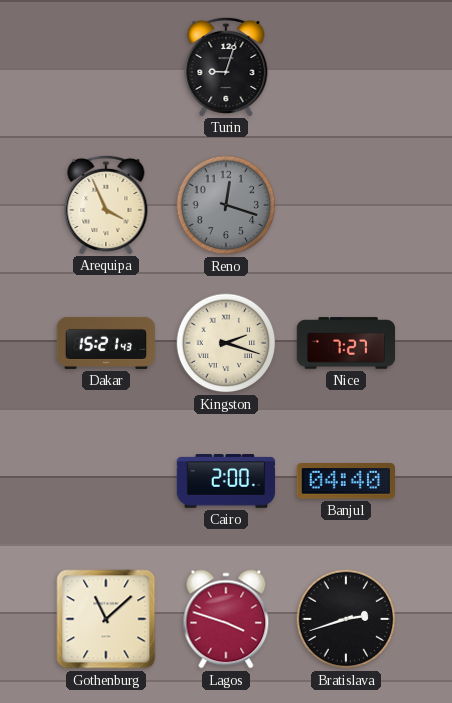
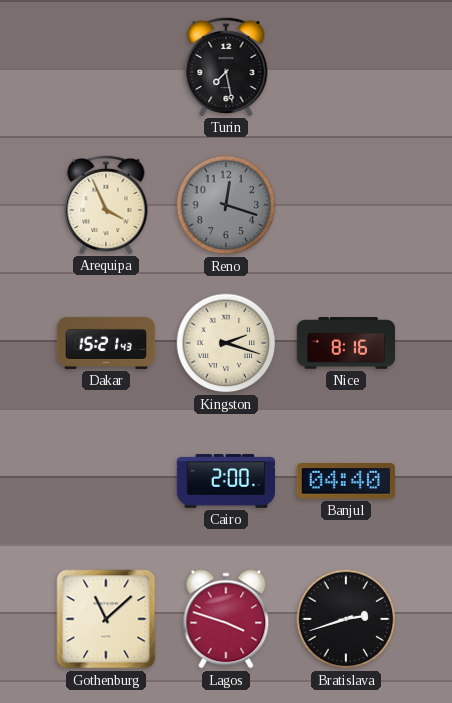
Turin: 9:03 -> 7:28
Nice: 7:27 -> 8:16
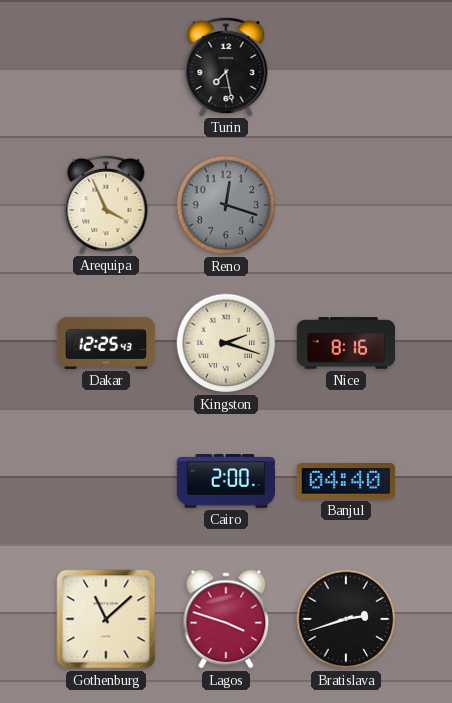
Dakar: 15:21 -> 12:25
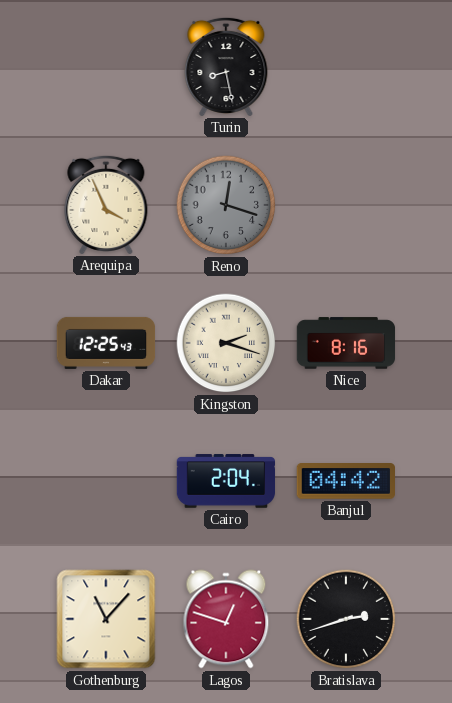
Turin: 7:28 -> 8:28
Cairo: 2:00 -> 2:04
Banjul: 04:40 -> 04:42
Gothenburg: 11:08 -> 11:07
Lagos: 3:48 -> 12:48
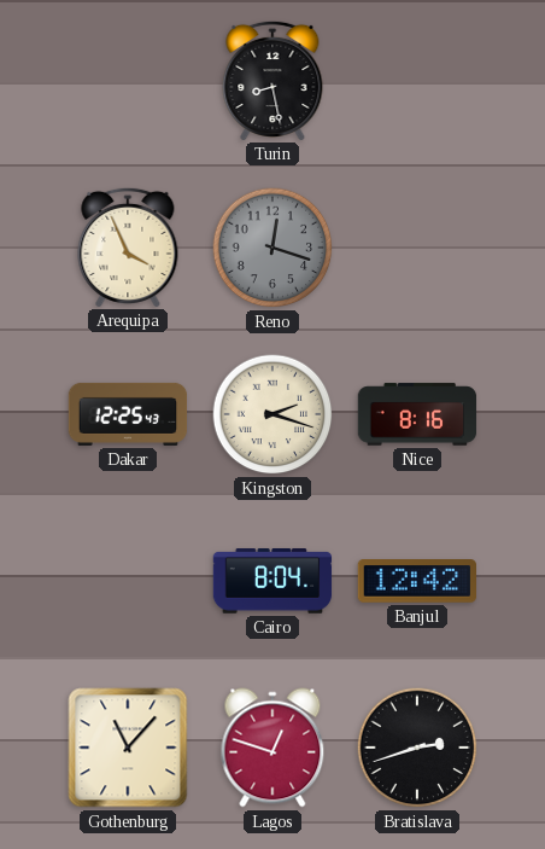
Cairo: 2:04 -> 8:04
Banjul: 04:42 -> 12:42
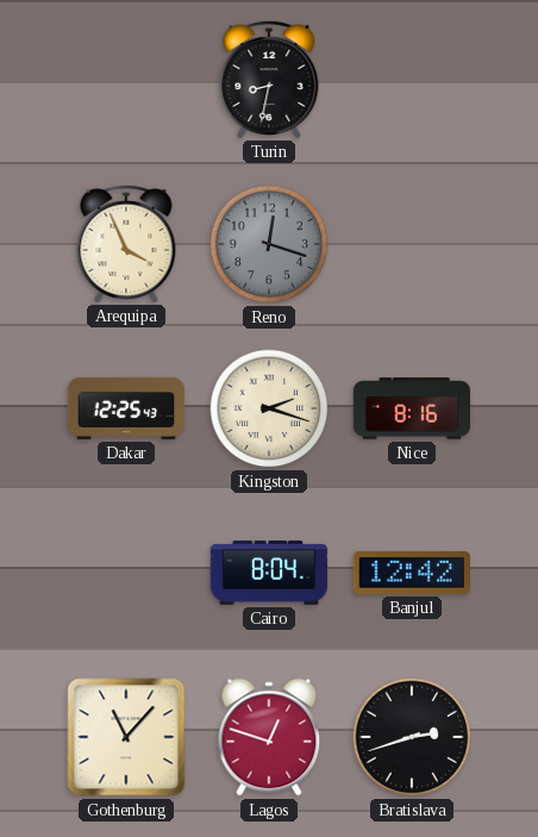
Turin: 8:28 -> 8:32
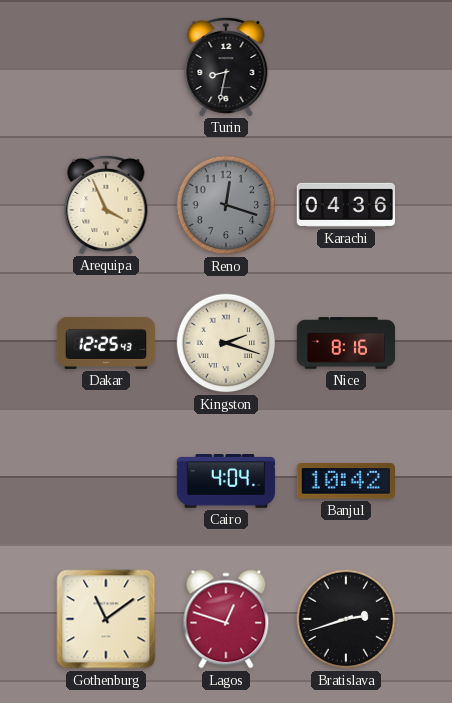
Karachi: none -> 04:36
Cairo: 8:04 -> 4:04
Banjul: 12:42 -> 10:42
Gothenburg: 11:07 -> 11:09
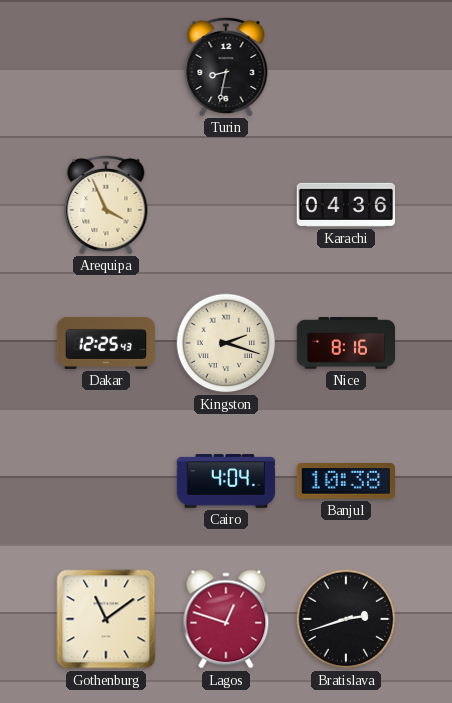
Reno: 12:18 -> none
Banjul: 10:42 -> 10:38
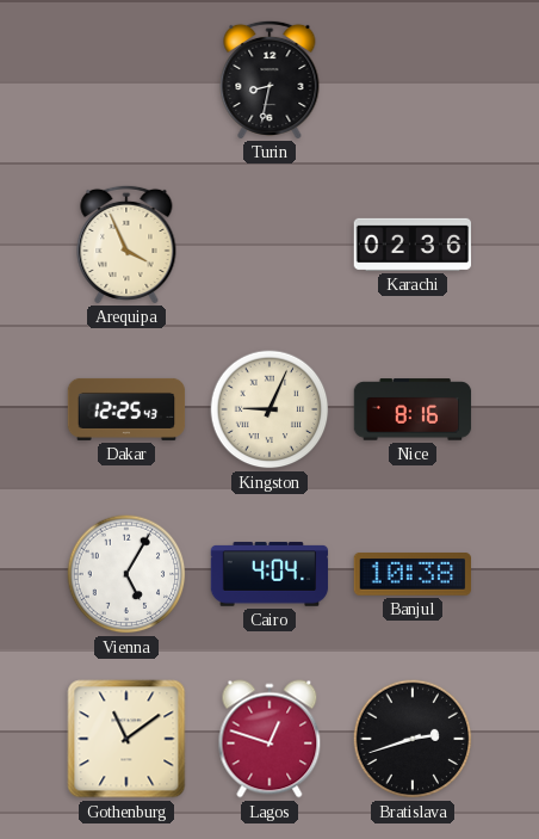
Karachi: 04:36 -> 02:36
Kingston: 2:18 -> 9:04
Vienna: none -> 5:05
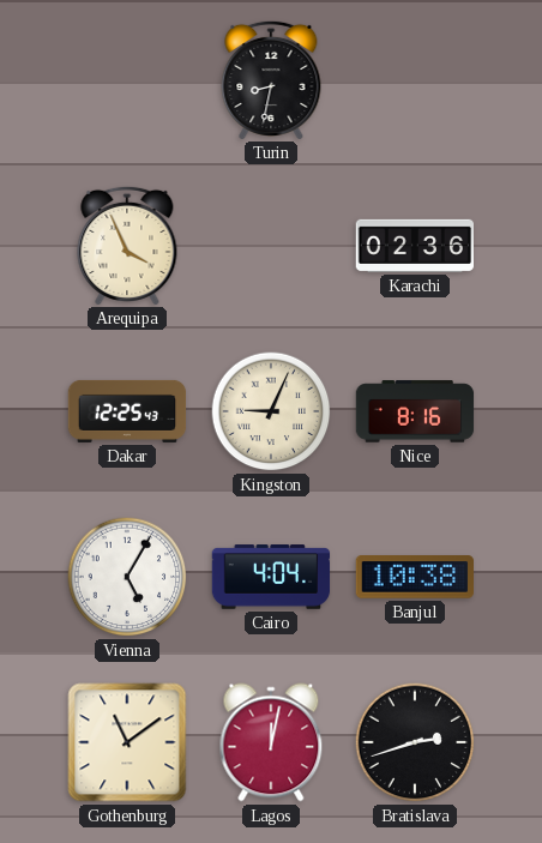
Lagos: 12:48 -> 12:02
